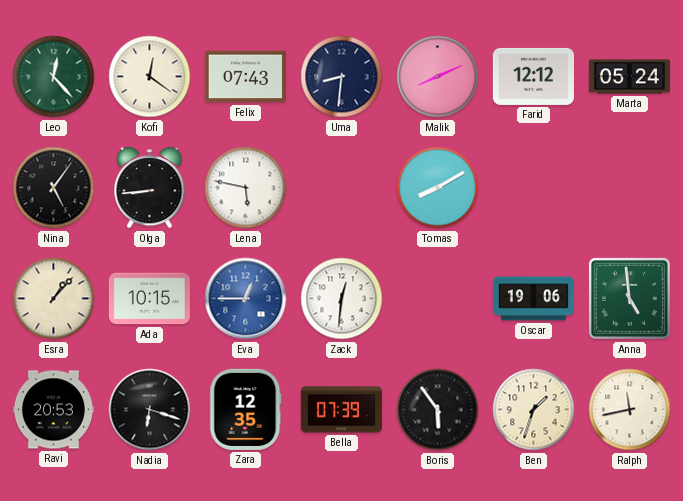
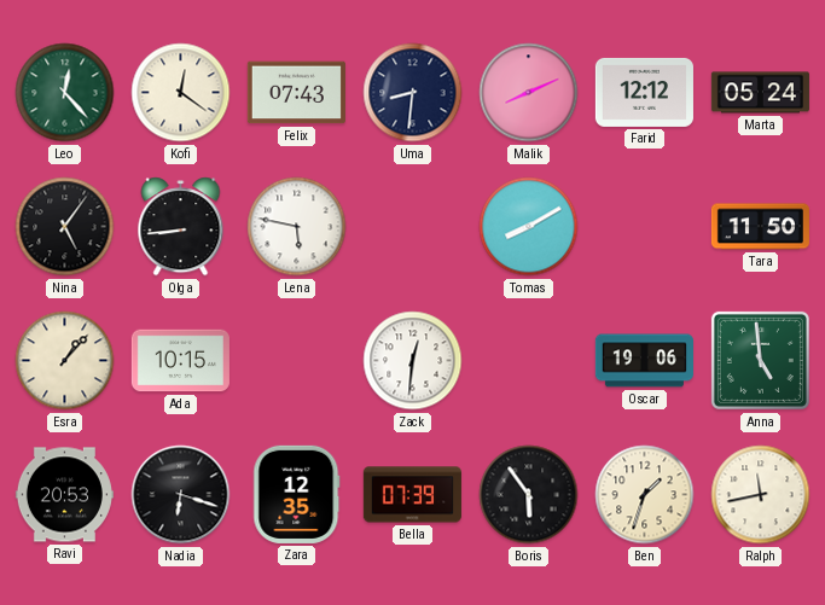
Tara: none -> 11:50
Eva: 12:45 -> none
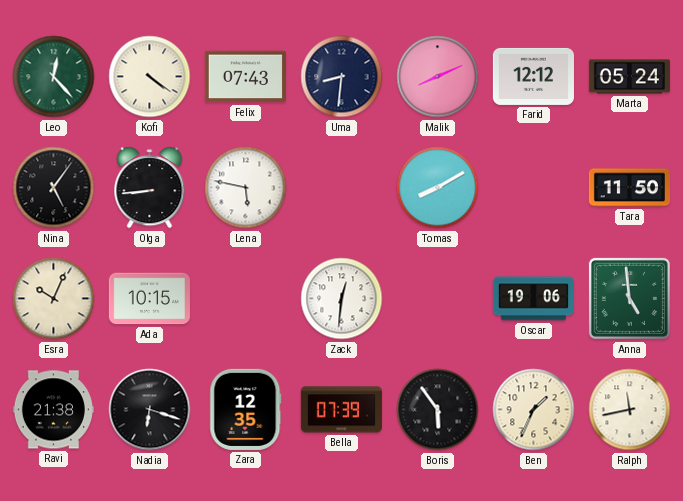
Kofi: 12:21 -> 4:21
Esra: 1:07 -> 10:04
Ravi: 20:53 -> 21:38
Ben: 1:33 -> 1:34
